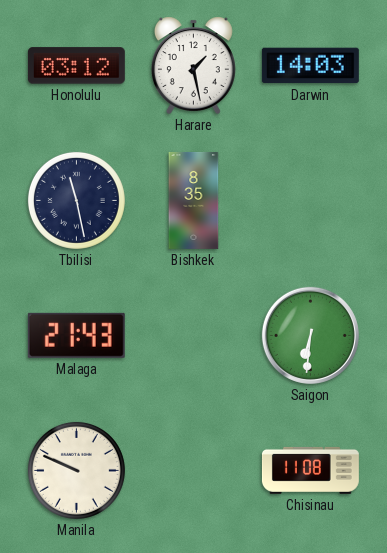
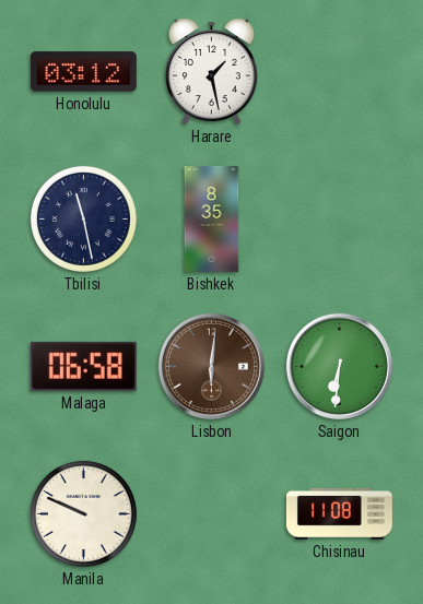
Darwin: 14:03 -> none
Malaga: 21:43 -> 06:58
Lisbon: none -> 6:01
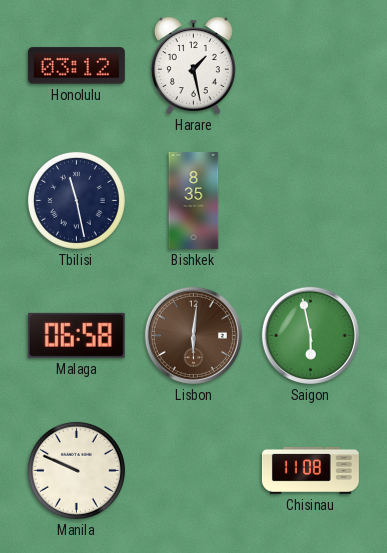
Saigon: 6:31 -> 5:58
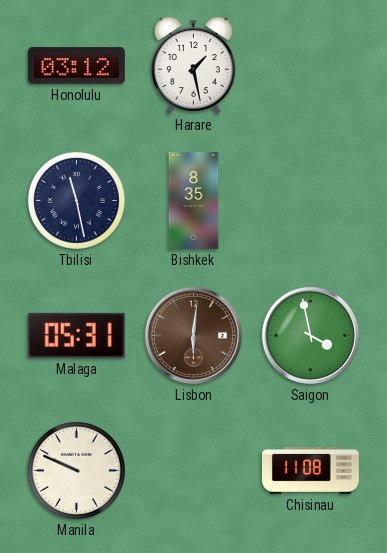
Malaga: 06:58 -> 05:31
Saigon: 5:58 -> 3:58
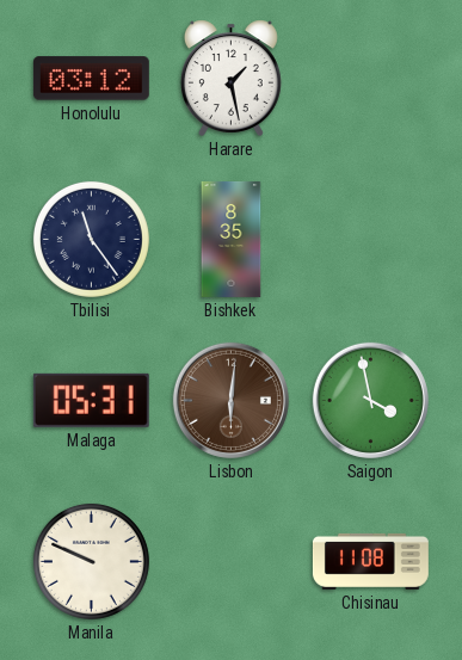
Tbilisi: 11:28 -> 11:24
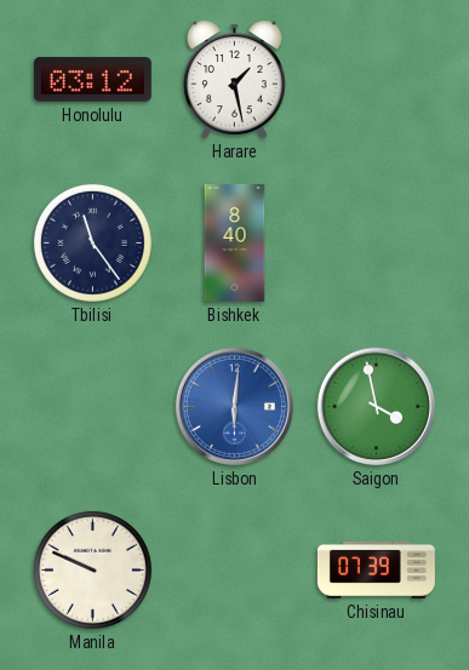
Bishkek: 8:35 -> 8:40
Malaga: 05:31 -> none
Lisbon dial: brown -> blue
Chisinau: 11:08 -> 07:39
